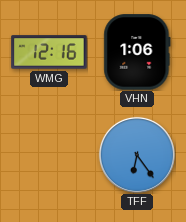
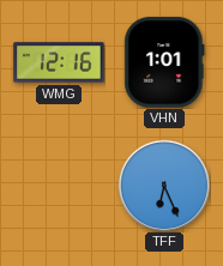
VHN: 1:06 -> 1:01
TFF: 6:24 -> 6:26
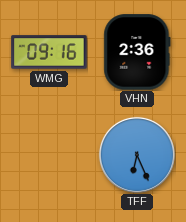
WMG: 12:16 -> 09:16
VHN: 1:01 -> 2:36
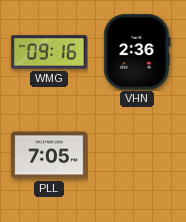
PLL: none -> 7:05
TFF: 6:26 -> none
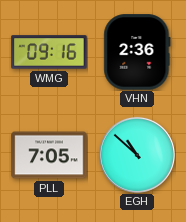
EGH: none -> 10:52
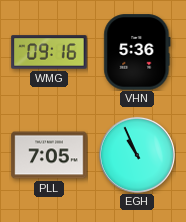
VHN: 2:36 -> 5:36
EGH: 10:52 -> 10:56
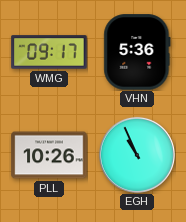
WMG: 09:16 -> 09:17
PLL: 7:05 -> 10:26
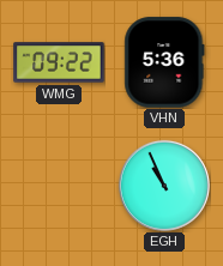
WMG: 09:17 -> 09:22
PLL: 10:26 -> none
